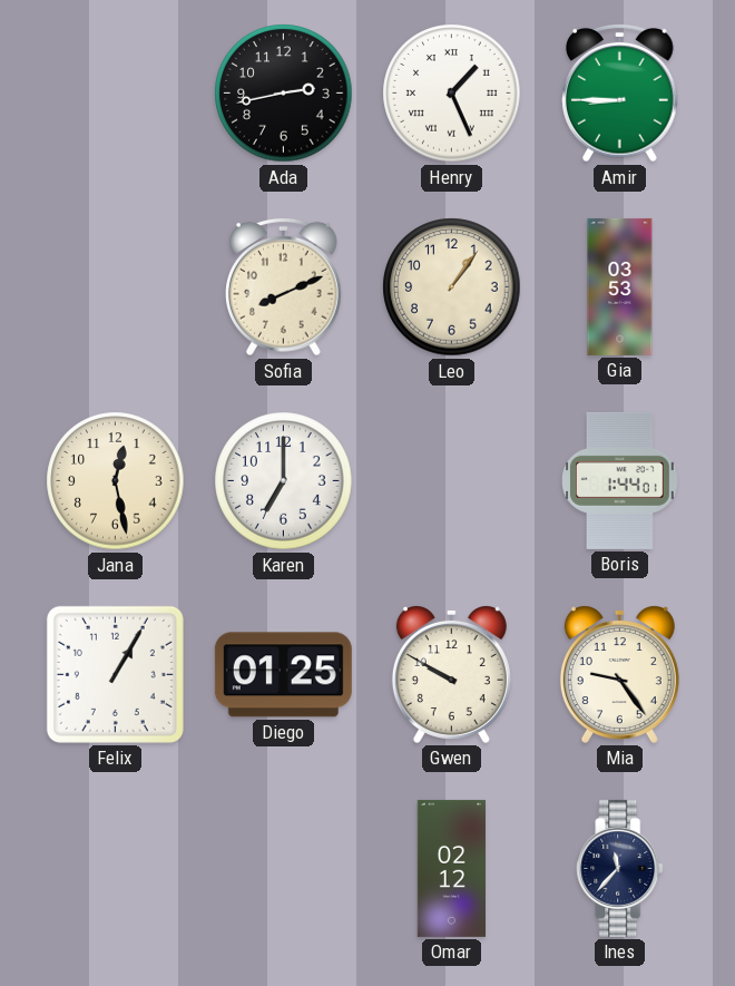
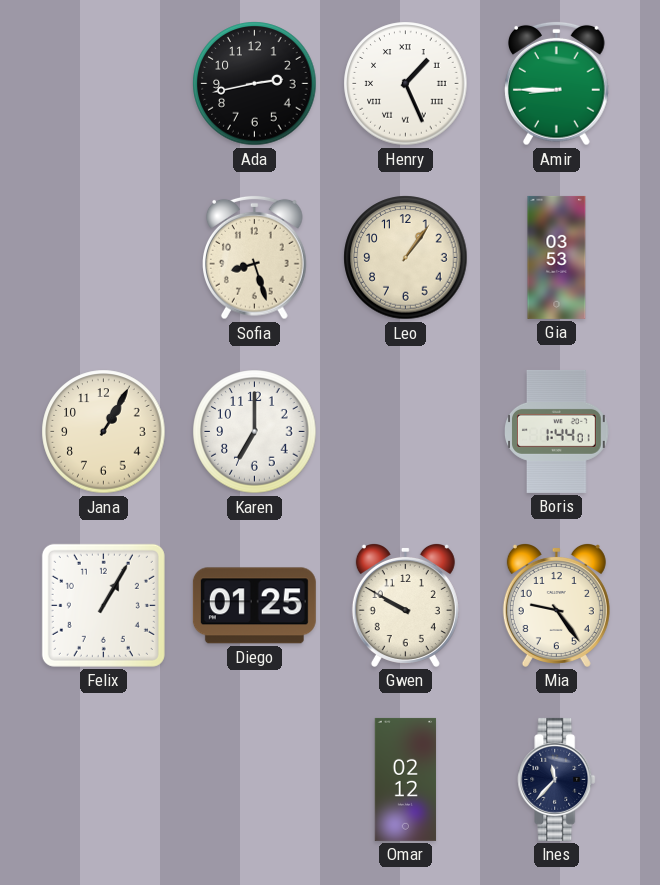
Sofia: 8:11 -> 8:27
Jana: 12:28 -> 1:05
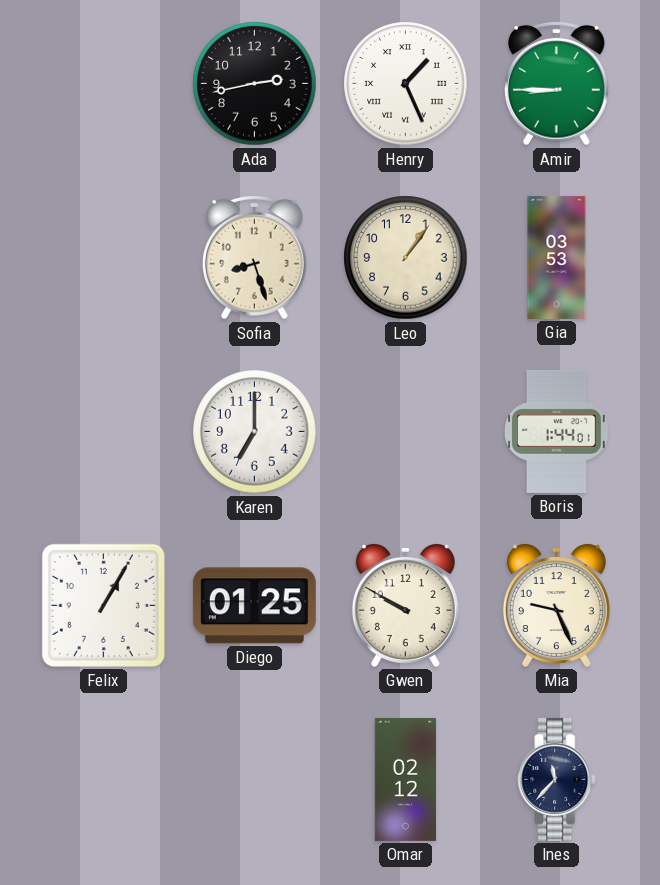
Jana: 1:05 -> none
Mia: 9:24 -> 9:26
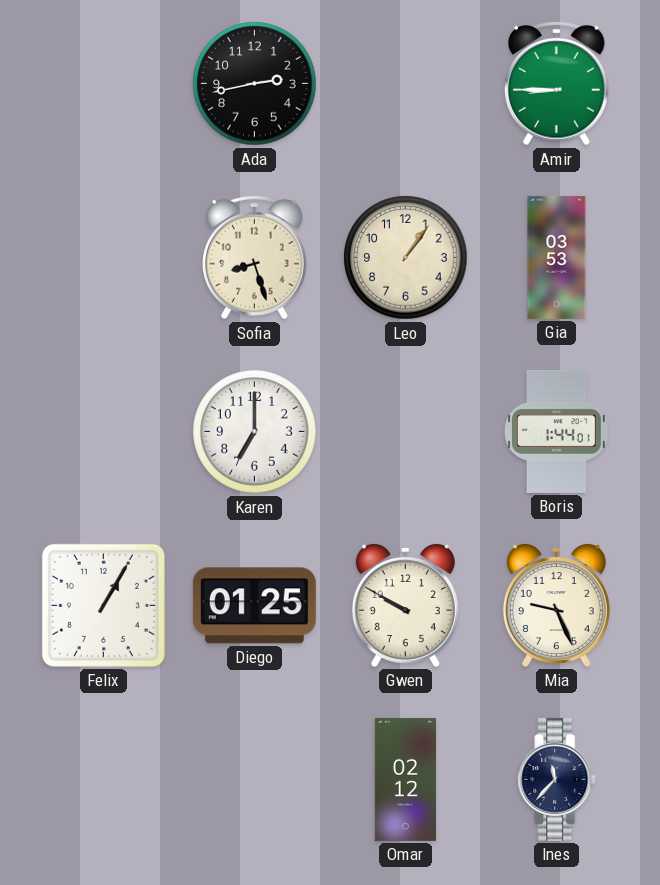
Henry: 1:26 -> none
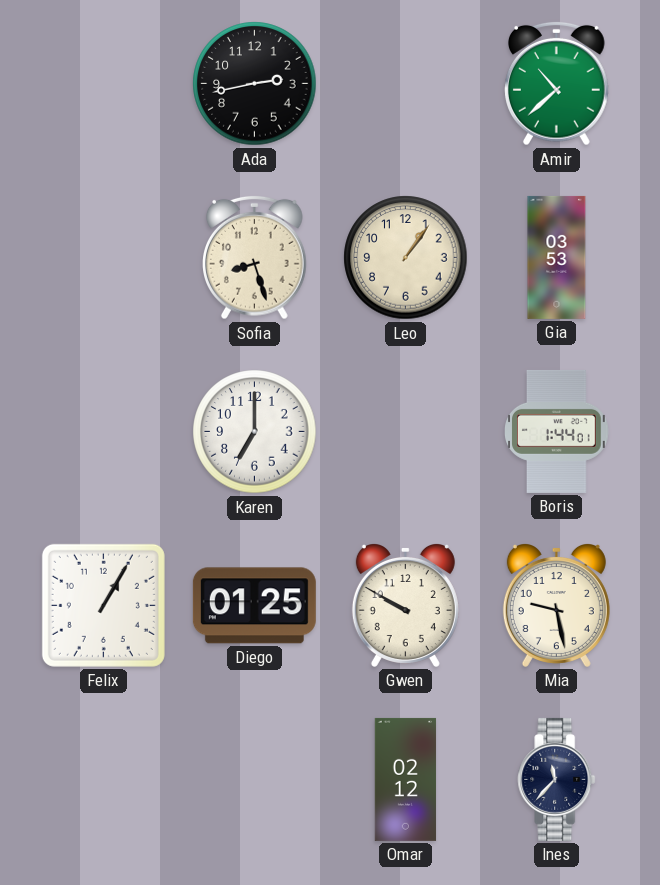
Amir: 8:45 -> 10:38
Mia: 9:26 -> 9:28
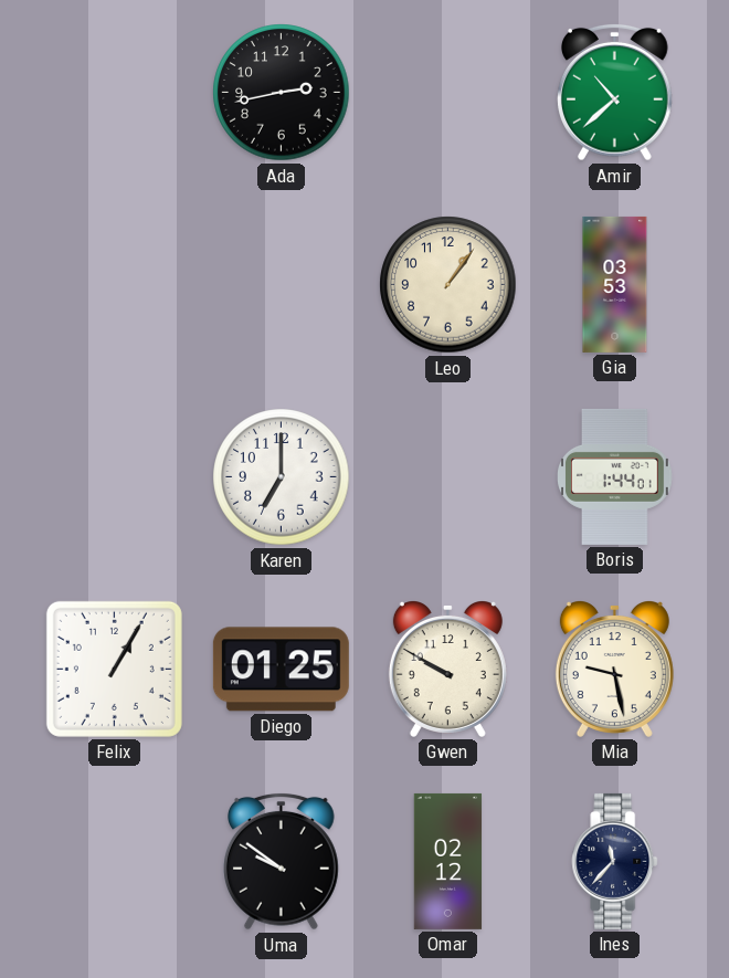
Sofia: 8:27 -> none
Uma: none -> 9:51
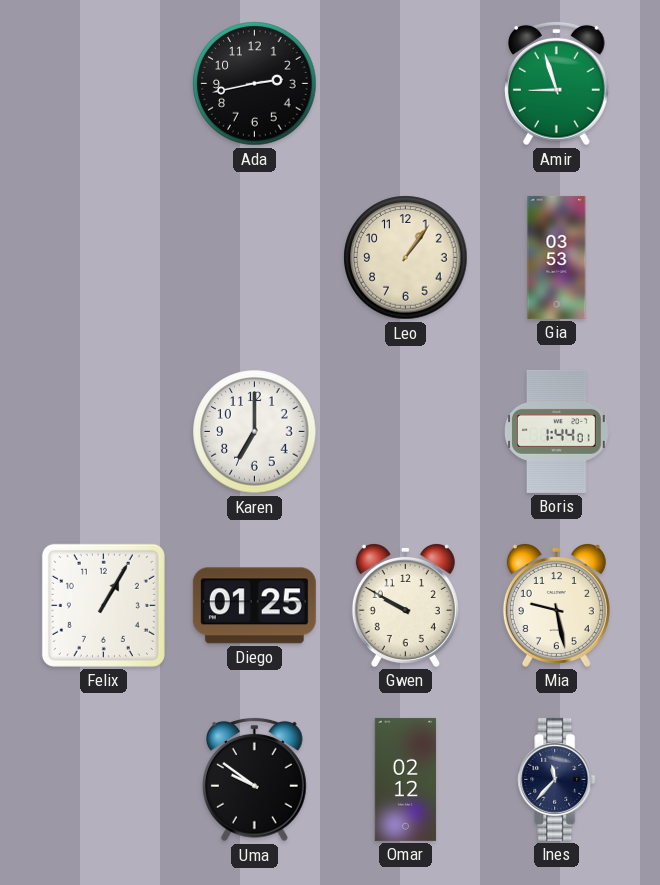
Amir: 10:38 -> 8:57
